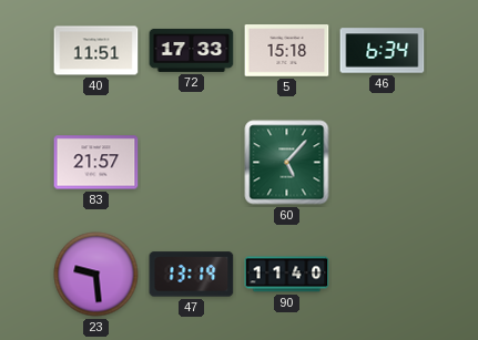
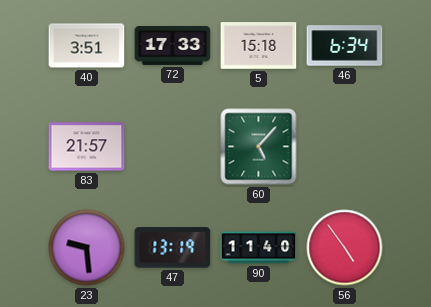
40: 11:51 -> 3:51
56: none -> 4:54
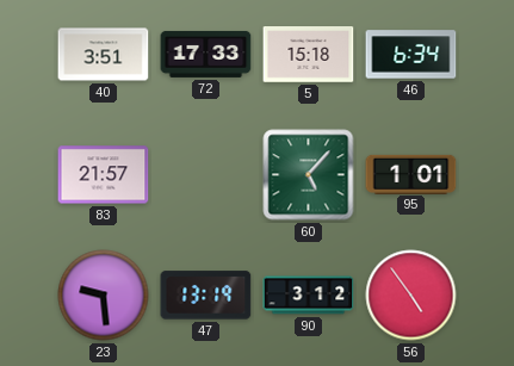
95: none -> 1:01
90: 11:40 -> 3:12
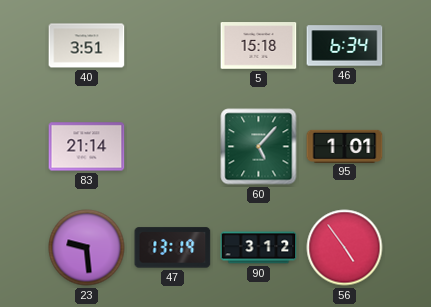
72: 17:33 -> none
83: 21:57 -> 21:14
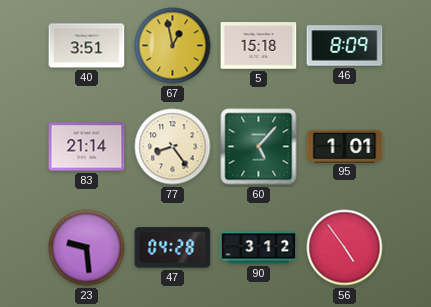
67: none -> 12:58
46: 6:34 -> 8:09
77: none -> 8:24
47: 13:19 -> 04:28
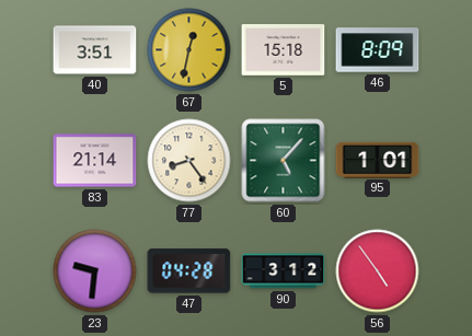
67: 12:58 -> 12:32
23: 9:29 -> 9:31
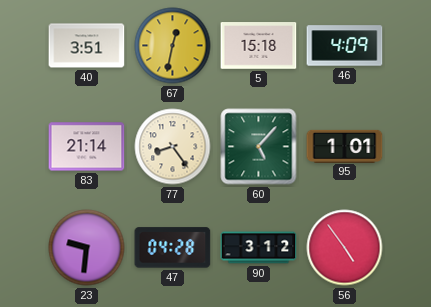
46: 8:09 -> 4:09
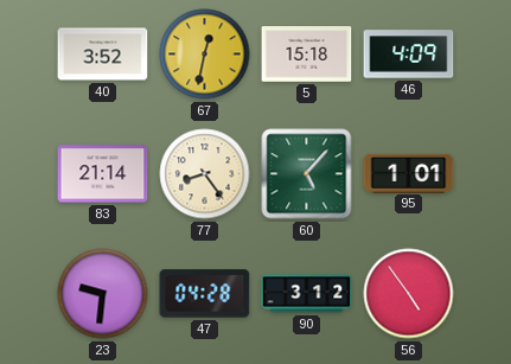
40: 3:51 -> 3:52
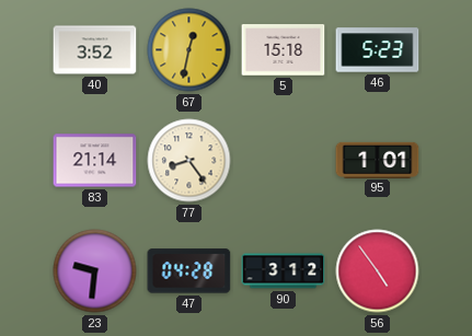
46: 4:09 -> 5:23
60: 5:07 -> none
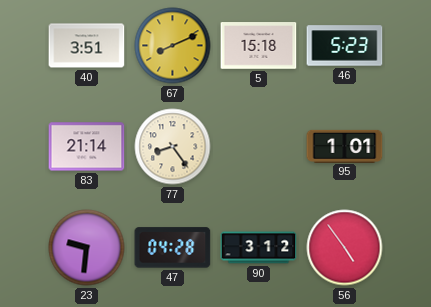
40: 3:52 -> 3:51
67: 12:32 -> 8:11
